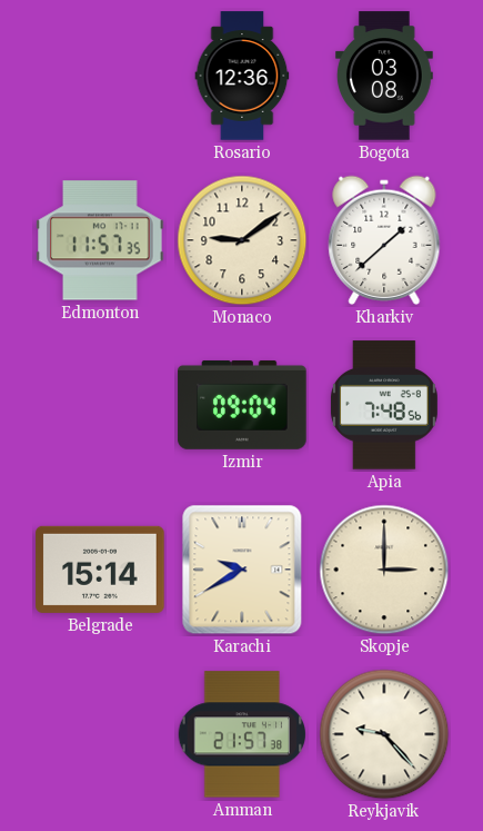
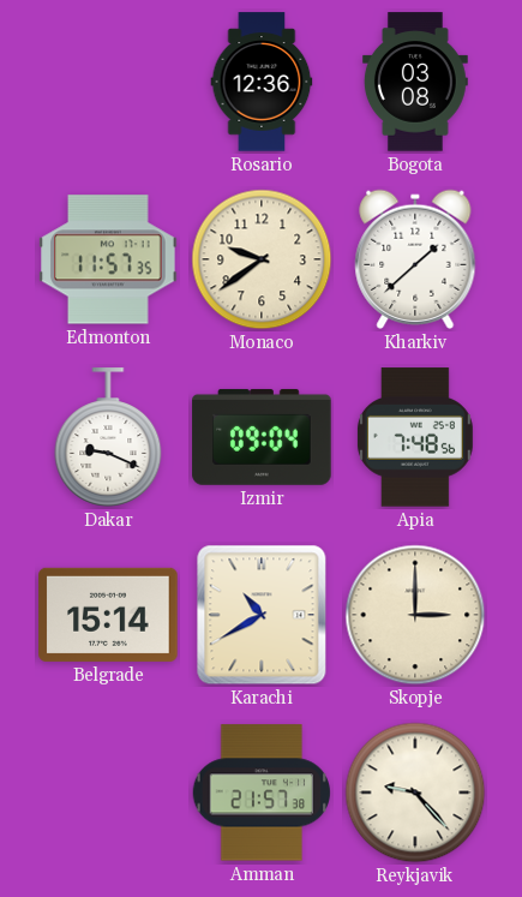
Monaco: 9:09 -> 9:39
Dakar: none -> 9:19
Karachi: 9:40 -> 10:40
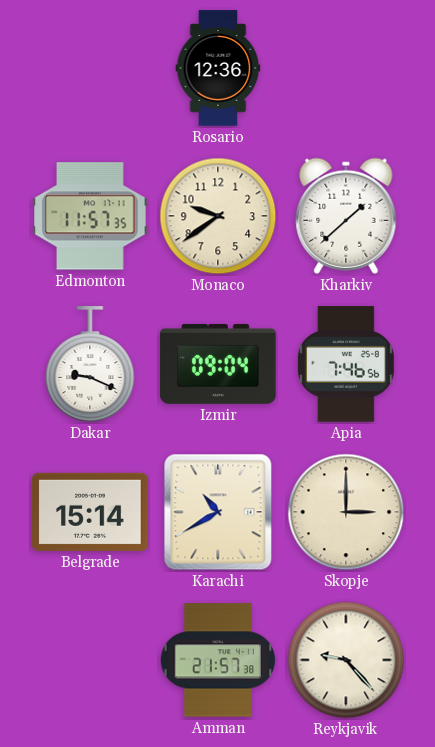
Bogota: 03:08 -> none
Apia: 7:48 -> 7:46
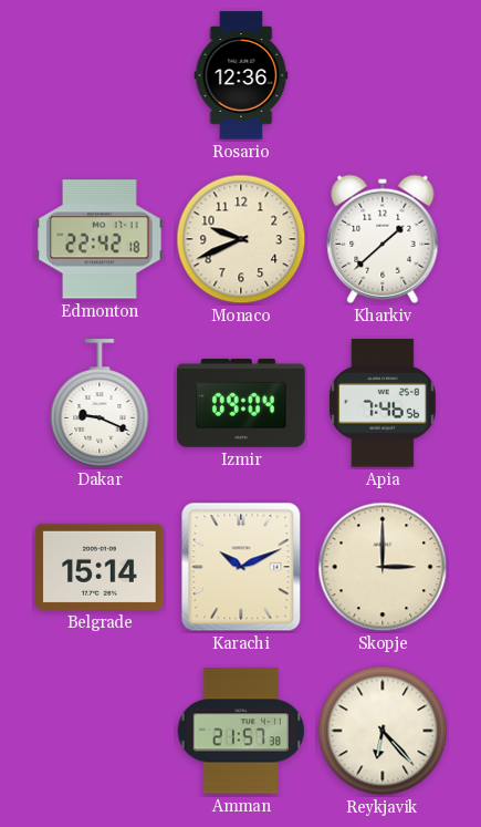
Edmonton: 11:57 -> 22:42
Monaco: 9:39 -> 9:41
Karachi: 10:40 -> 10:11
Reykjavik: 9:23 -> 6:23
